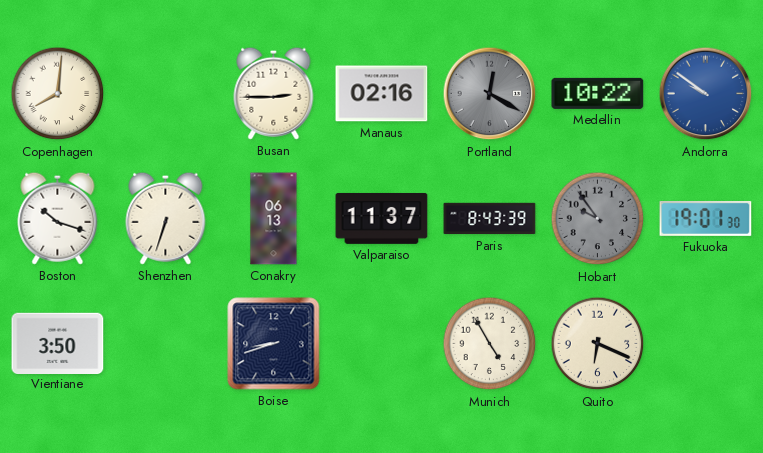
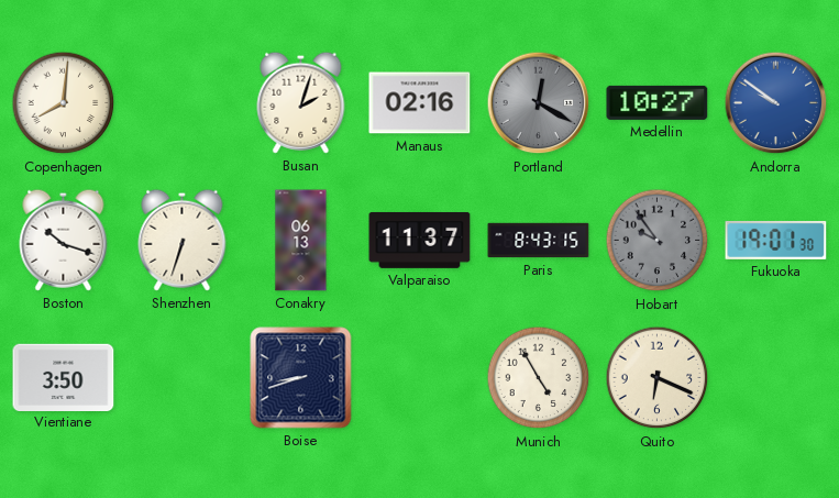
Busan: 2:45 -> 2:03
Medellin: 10:22 -> 10:27
Paris: 8:43:39 -> 8:43:15
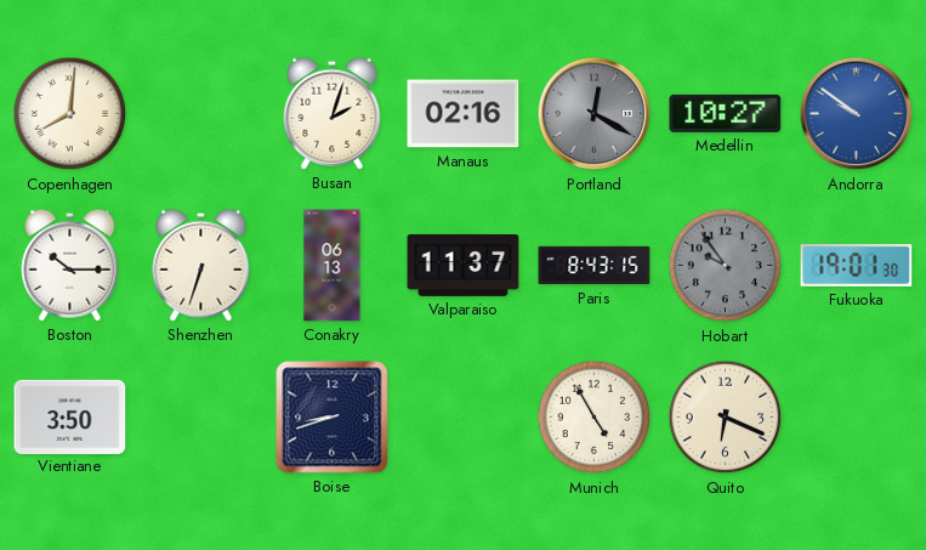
Boston: 10:18 -> 10:15
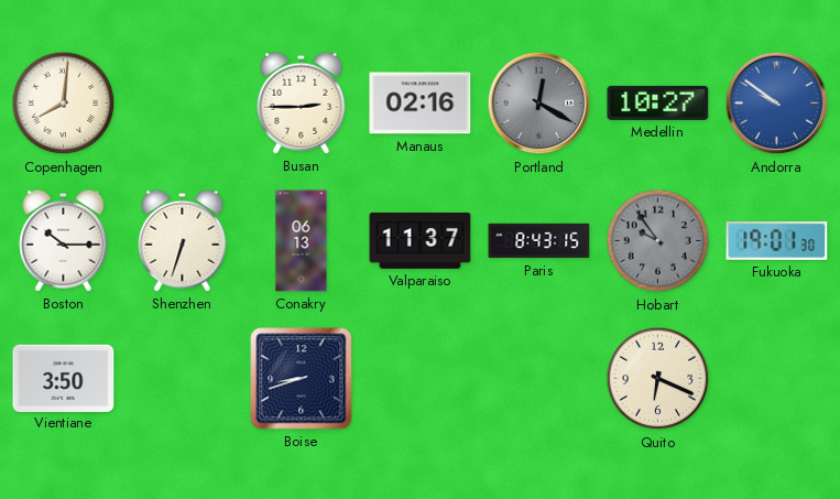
Busan: 2:03 -> 2:45
Munich: 4:55 -> none
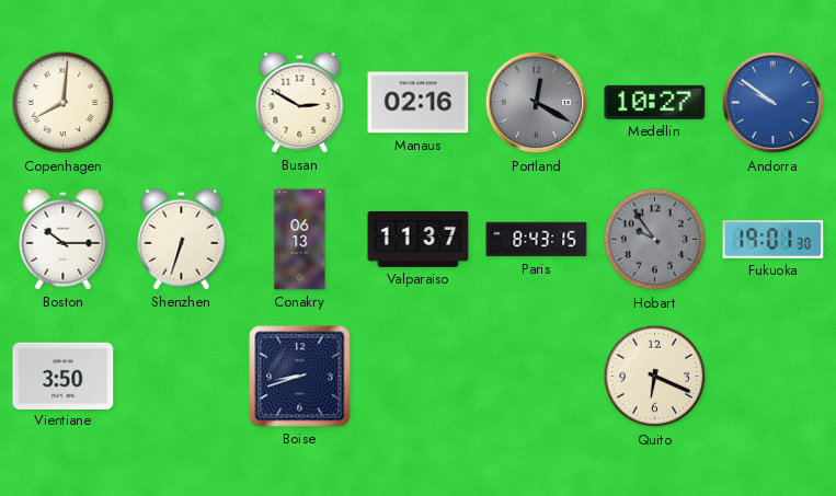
Busan: 2:45 -> 2:50
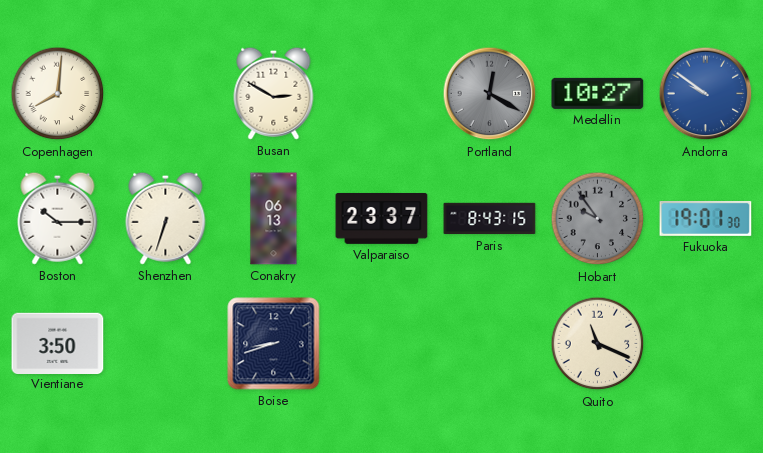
Manaus: 02:16 -> none
Valparaiso: 11:37 -> 23:37
Quito: 6:19 -> 11:19
